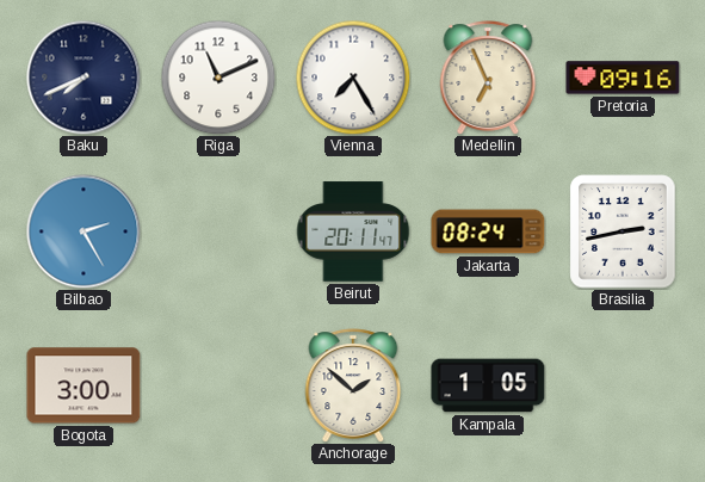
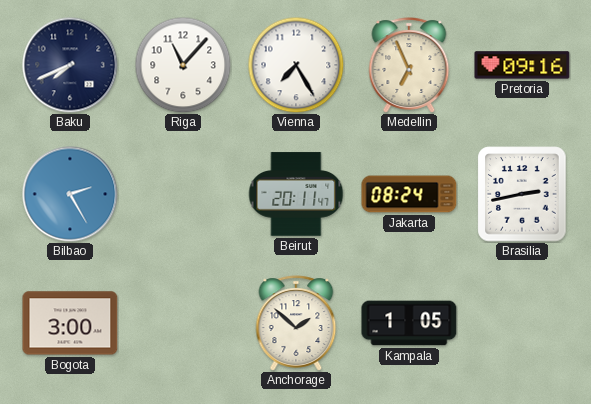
Riga: 11:11 -> 11:07
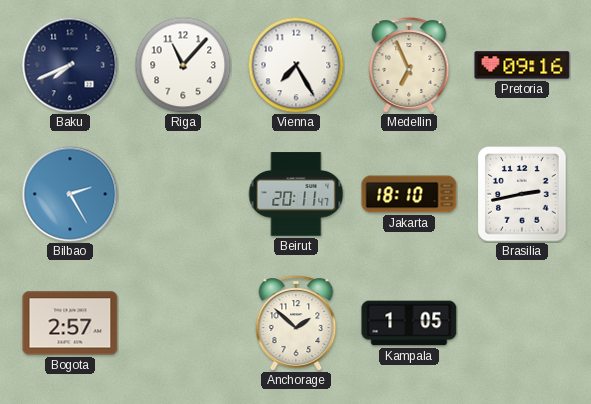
Jakarta: 08:24 -> 18:10
Bogota: 3:00 -> 2:57
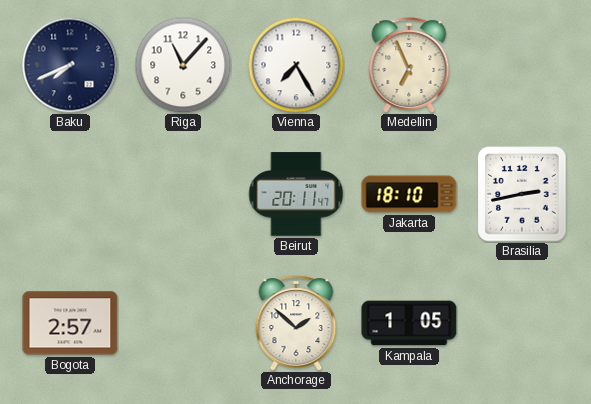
Pretoria: 09:16 -> none
Bilbao: 2:25 -> none
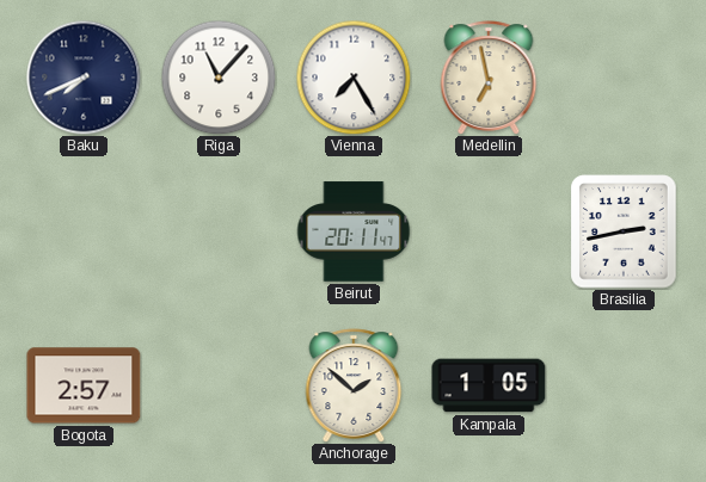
Medellin: 6:56 -> 6:58
Jakarta: 18:10 -> none
